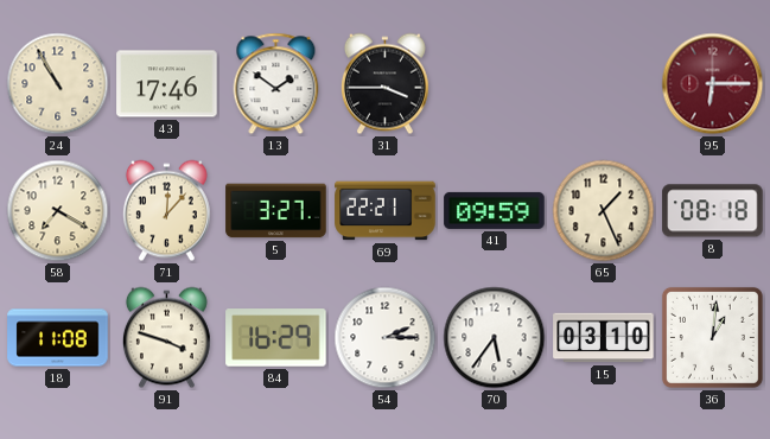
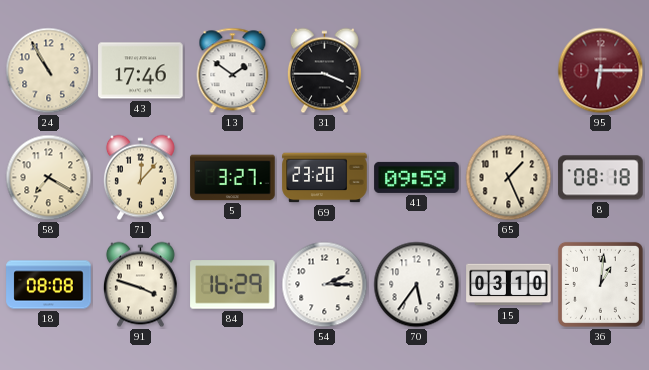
69: 22:21 -> 23:20
18: 11:08 -> 08:08
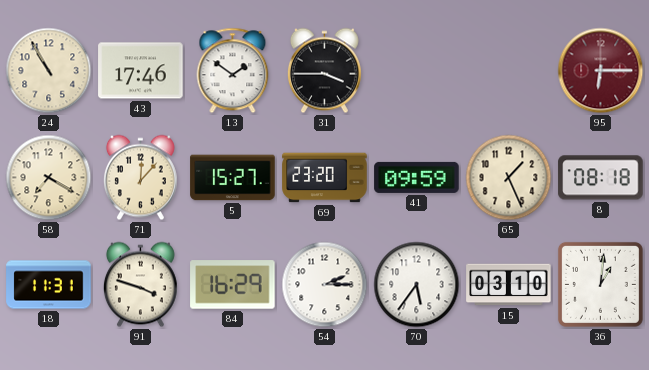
5: 3:27 -> 15:27
18: 08:08 -> 11:31
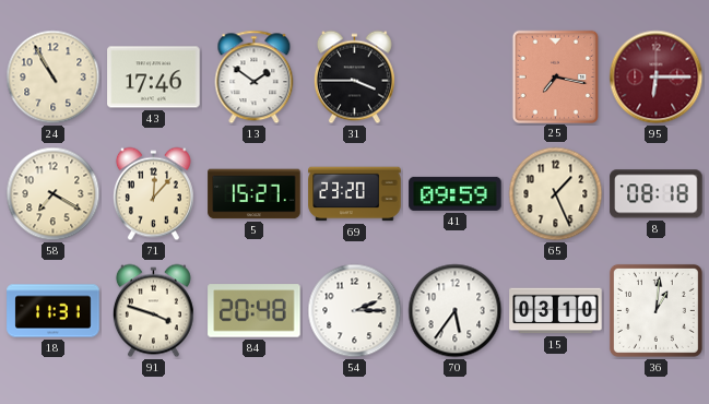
25: none -> 7:17
84: 16:29 -> 20:48
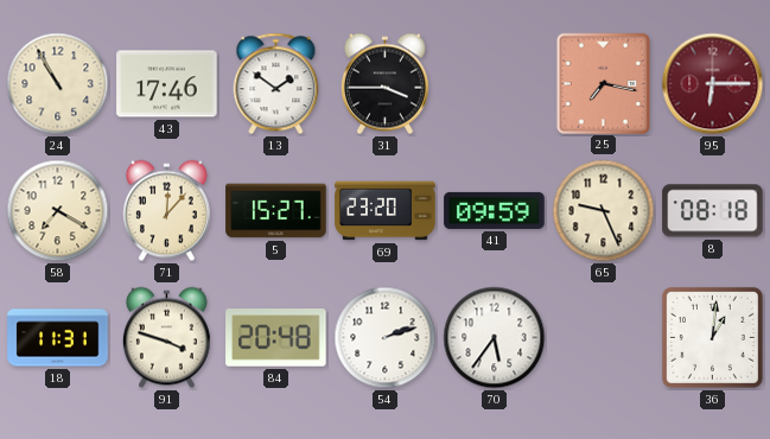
65: 1:26 -> 9:26
54: 2:15 -> 2:12
15: 03:10 -> none
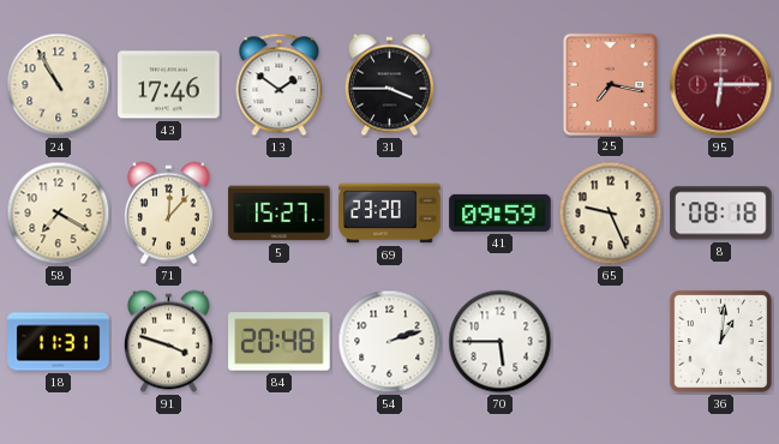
70: 5:36 -> 5:45
